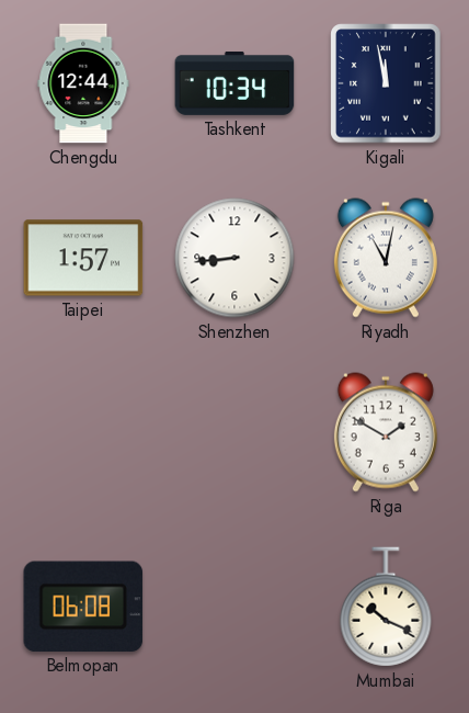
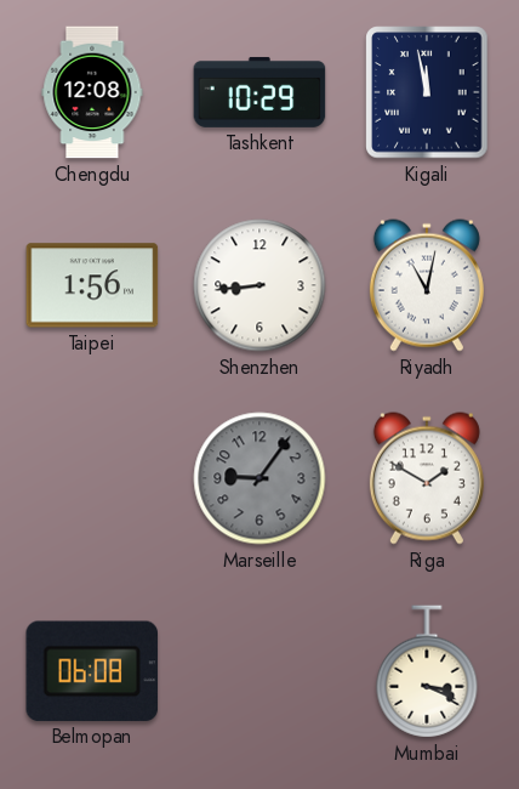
Chengdu: 12:44 -> 12:08
Tashkent: 10:34 -> 10:29
Taipei: 1:57 -> 1:56
Marseille: none -> 9:06
Mumbai: 10:19 -> 3:19
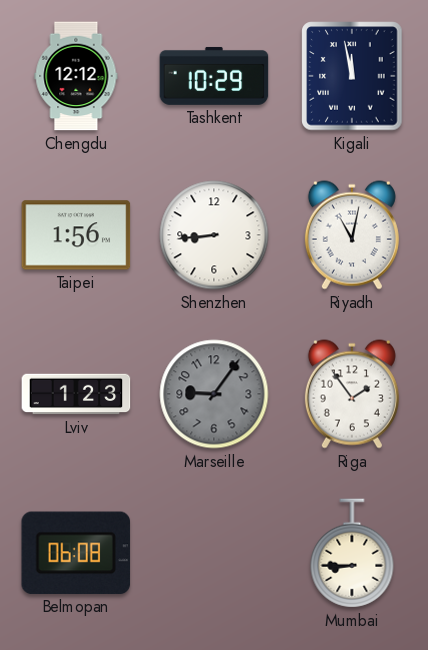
Chengdu: 12:08 -> 12:12
Lviv: none -> 1:23
Riga: 1:50 -> 1:54
Mumbai: 3:19 -> 8:45
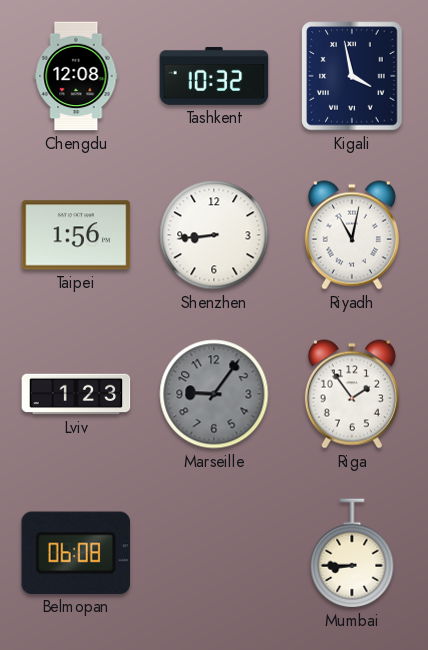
Chengdu: 12:12 -> 12:08
Tashkent: 10:29 -> 10:32
Kigali: 11:58 -> 3:58
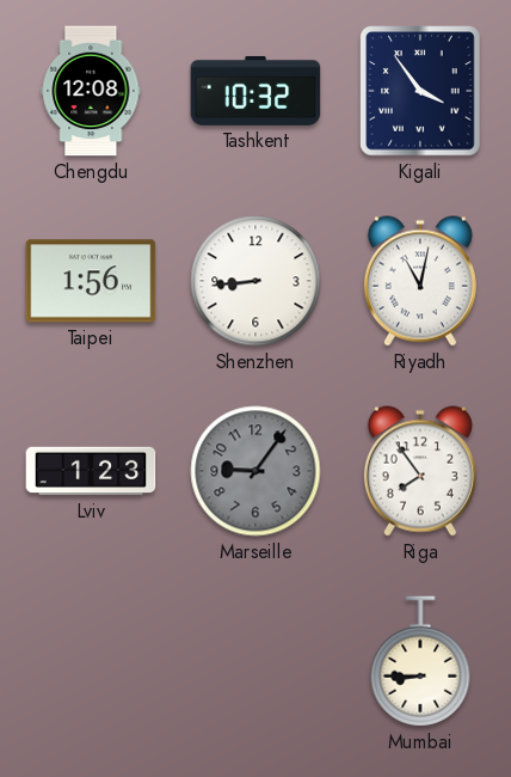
Kigali: 3:58 -> 3:54
Riga: 1:54 -> 7:54
Belmopan: 06:08 -> none
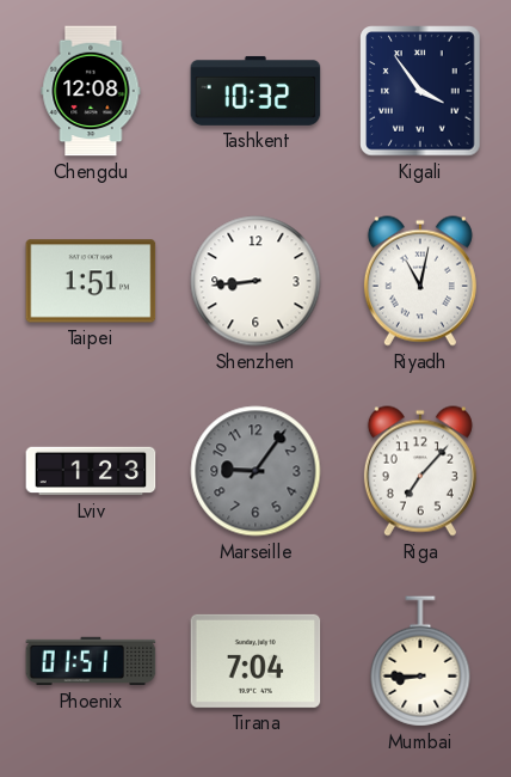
Taipei: 1:56 -> 1:51
Riga: 7:54 -> 7:07
Phoenix: none -> 01:51
Tirana: none -> 7:04
